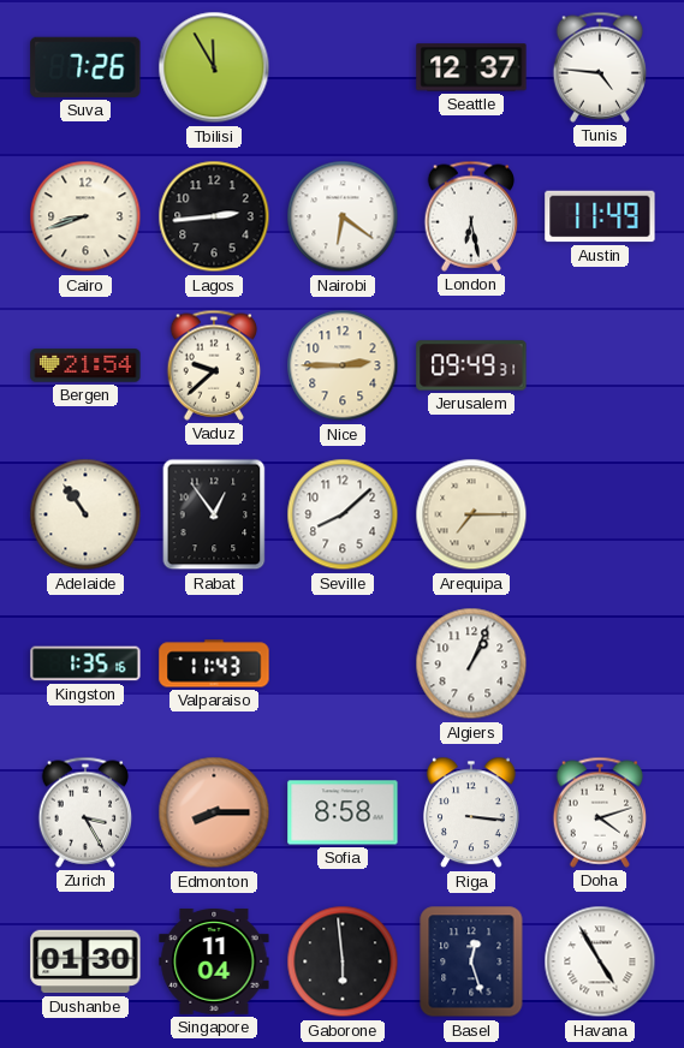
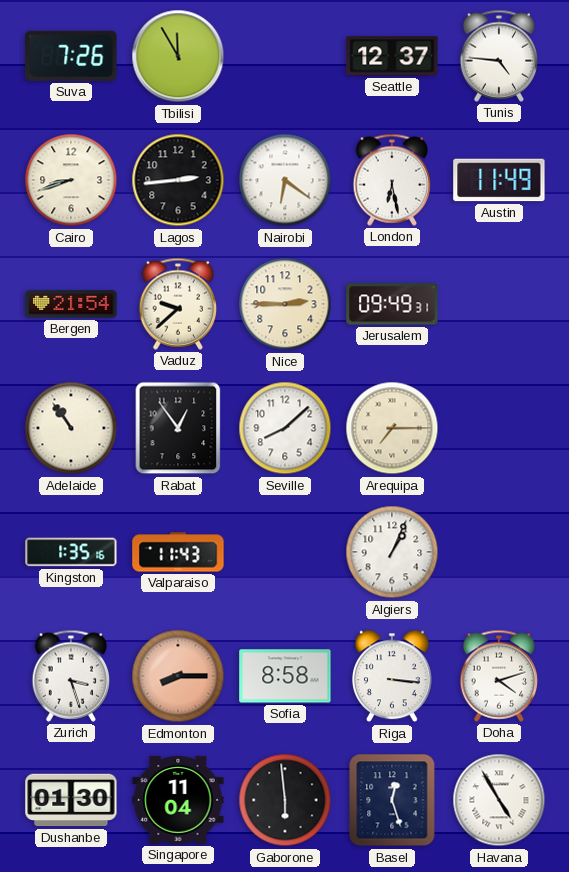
Zurich: 3:25 -> 3:27
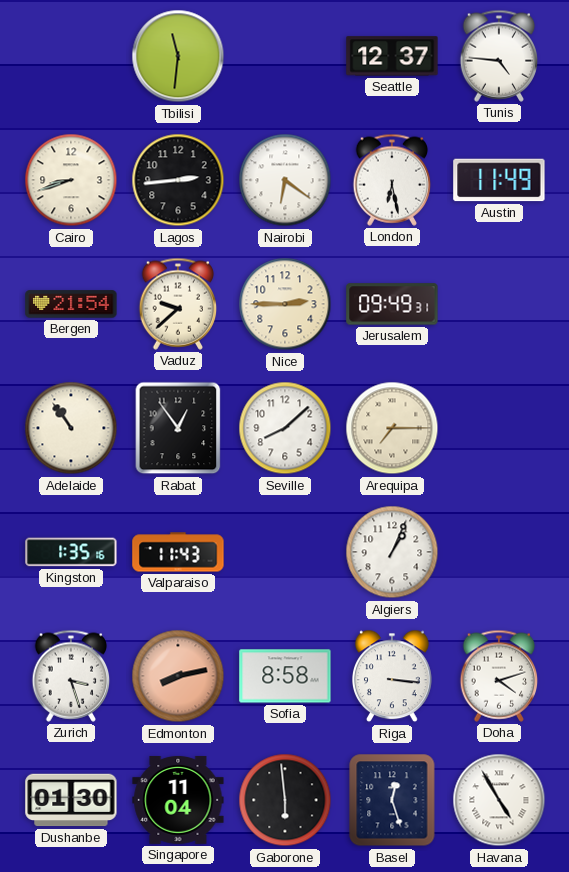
Suva: 7:26 -> none
Tbilisi: 11:55 -> 11:31
Edmonton: 8:15 -> 8:13
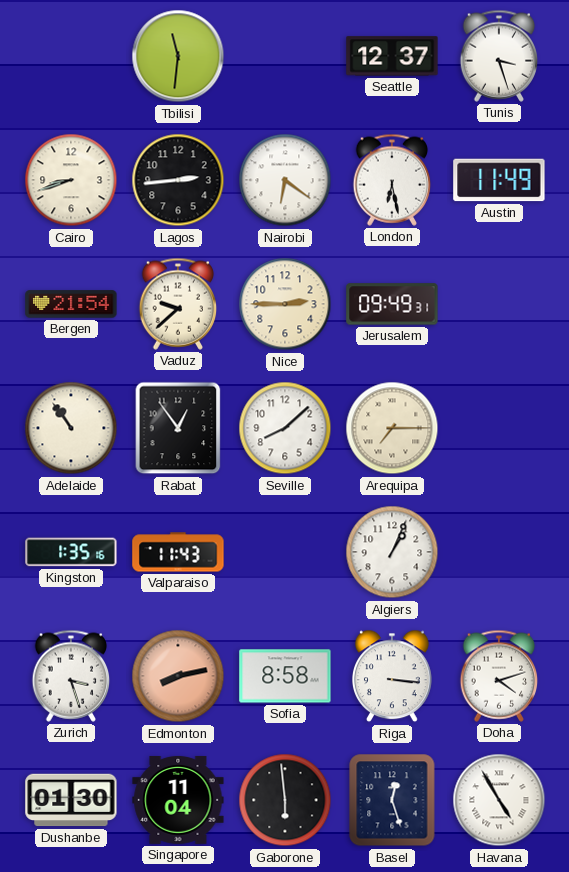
Tunis: 4:46 -> 3:27
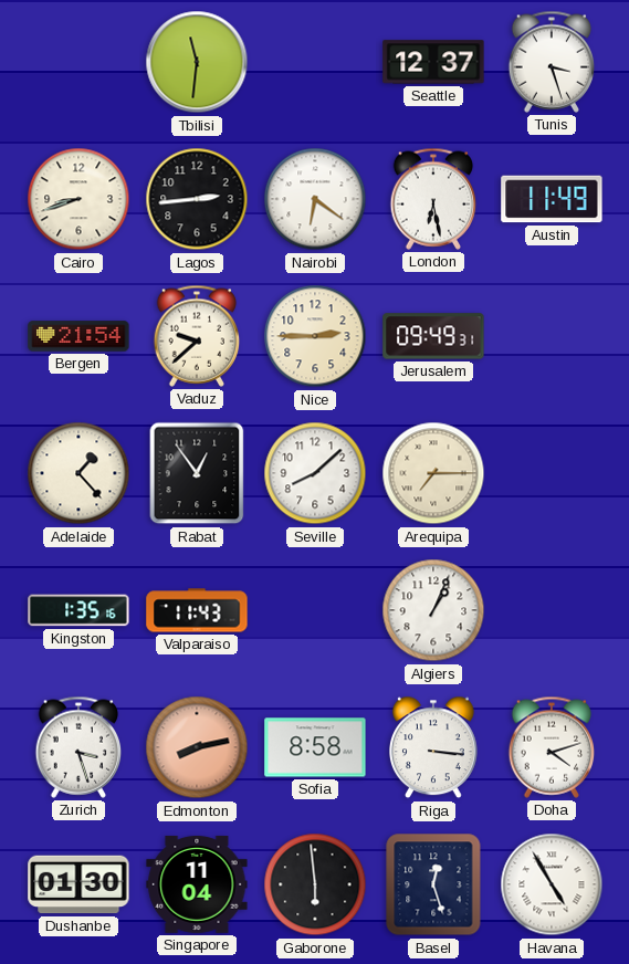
Adelaide: 10:54 -> 1:23
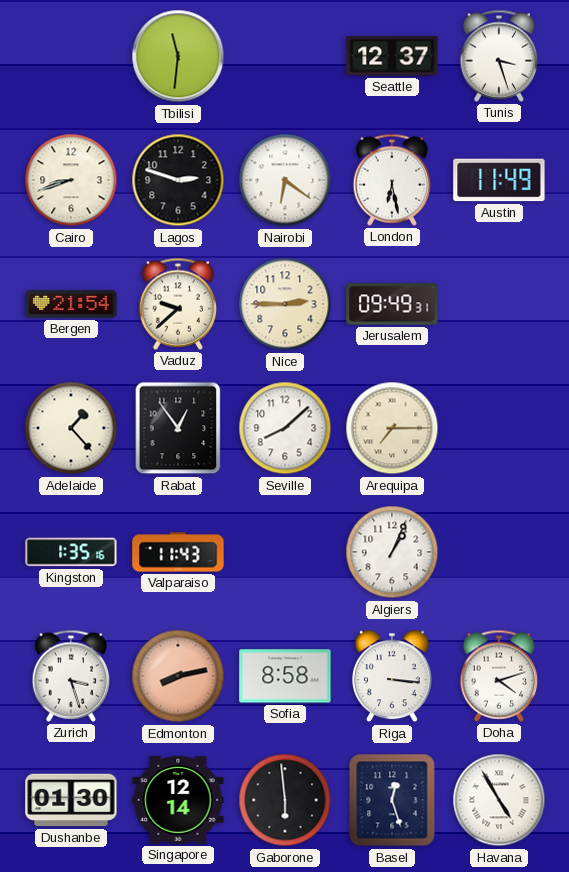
Lagos: 2:44 -> 2:48
Singapore: 11:04 -> 12:14
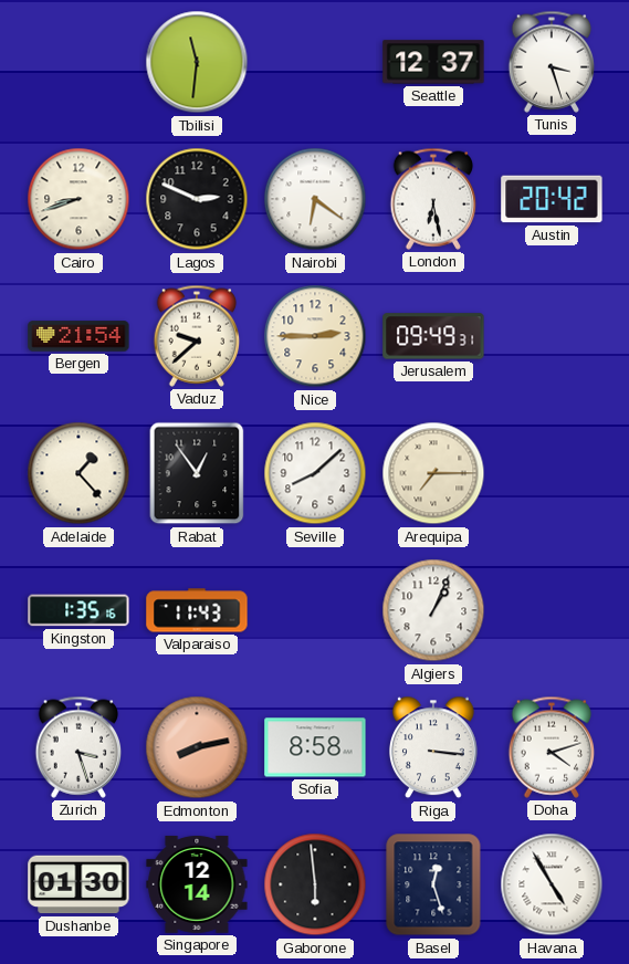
Lagos: 2:48 -> 2:49
Austin: 11:49 -> 20:42
